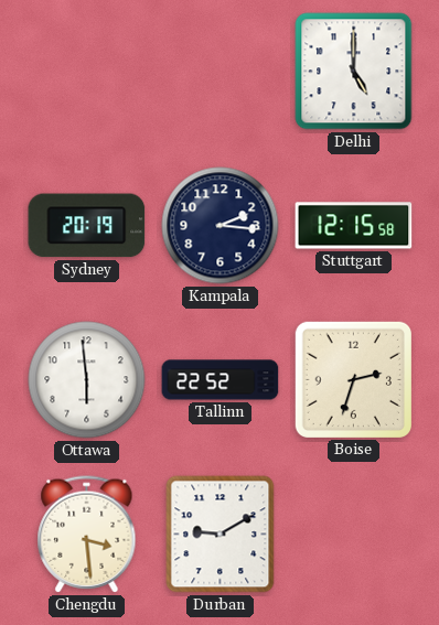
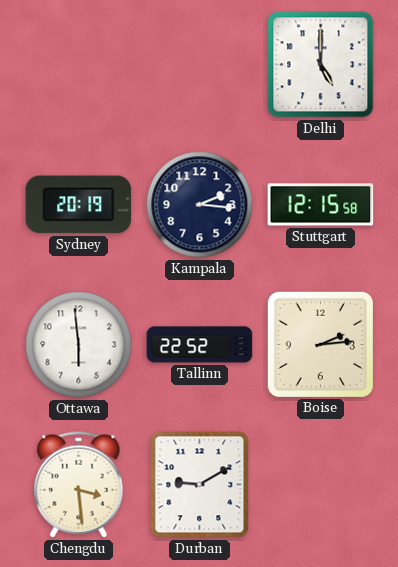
Boise: 2:33 -> 2:14
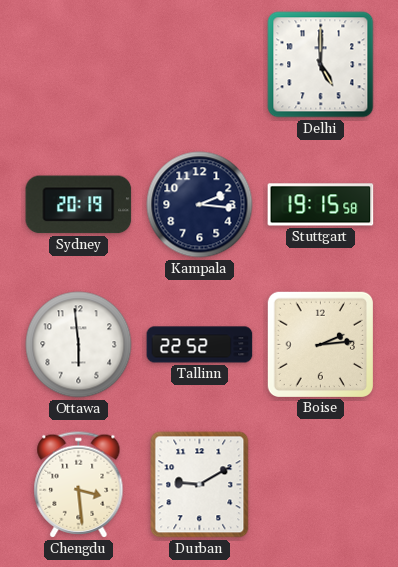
Stuttgart: 12:15 -> 19:15
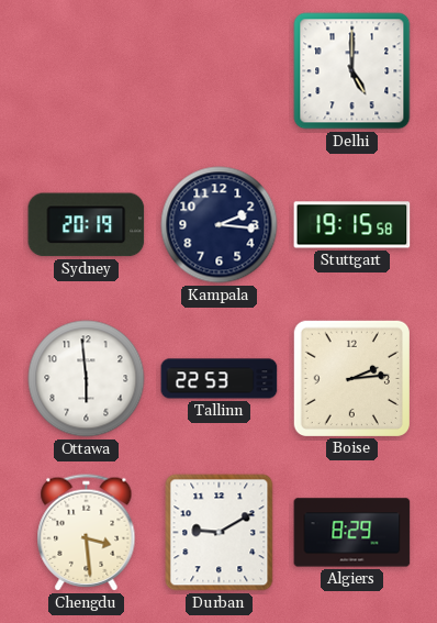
Tallinn: 22:52 -> 22:53
Algiers: none -> 8:29
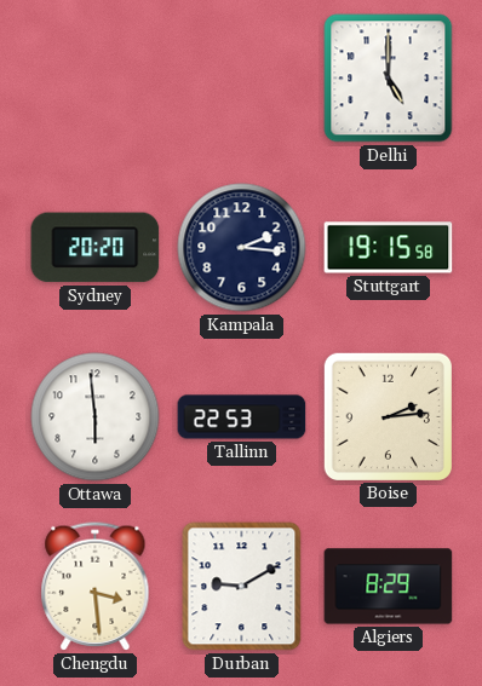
Sydney: 20:19 -> 20:20
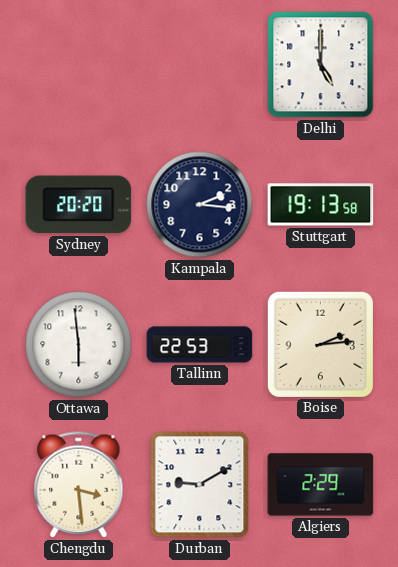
Stuttgart: 19:15 -> 19:13
Algiers: 8:29 -> 2:29
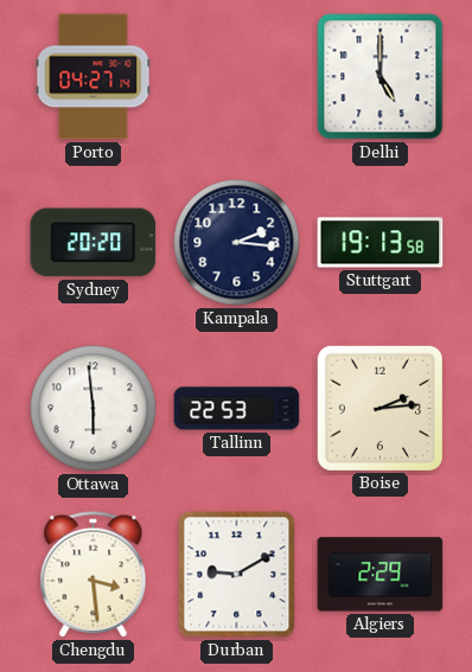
Porto: none -> 04:27
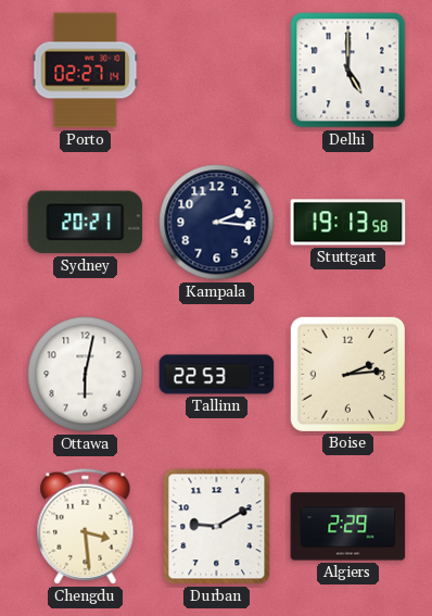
Porto: 04:27 -> 02:27
Sydney: 20:20 -> 20:21
Ottawa: 5:59 -> 6:02
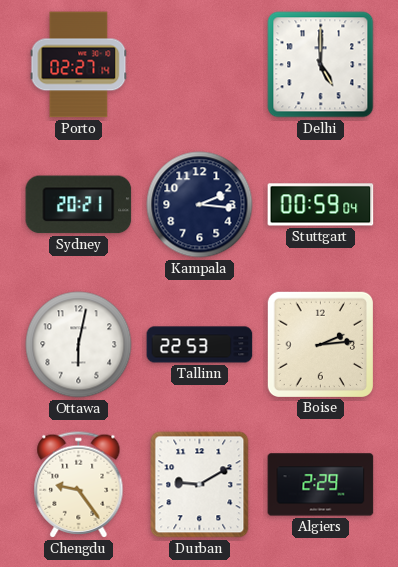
Stuttgart: 19:13 -> 00:59
Chengdu: 3:29 -> 9:24
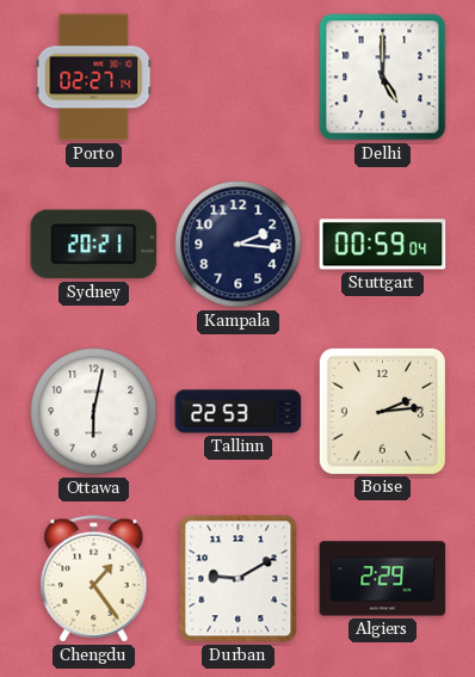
Chengdu: 9:24 -> 1:24
